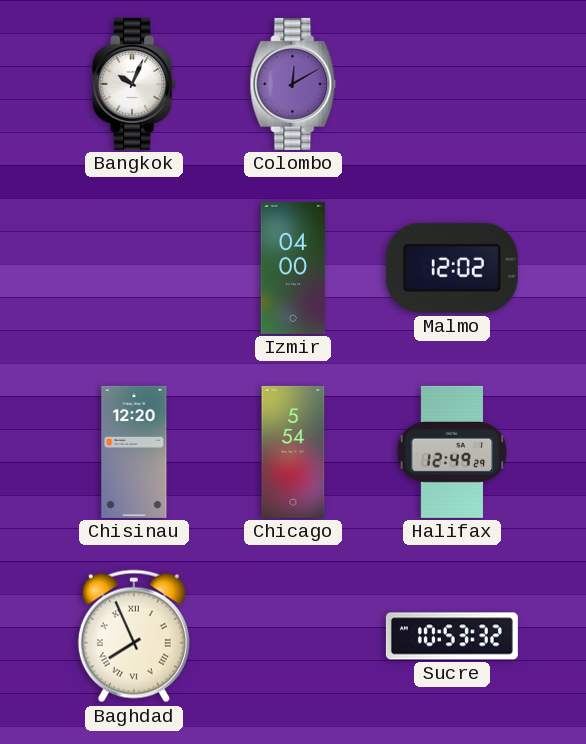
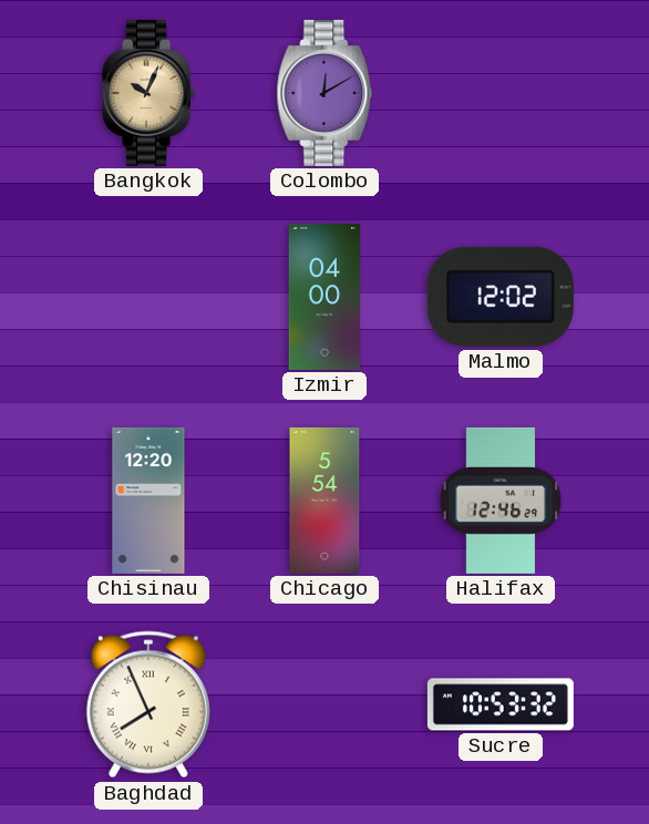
Bangkok dial: white -> champagne
Halifax: 12:49 -> 12:46
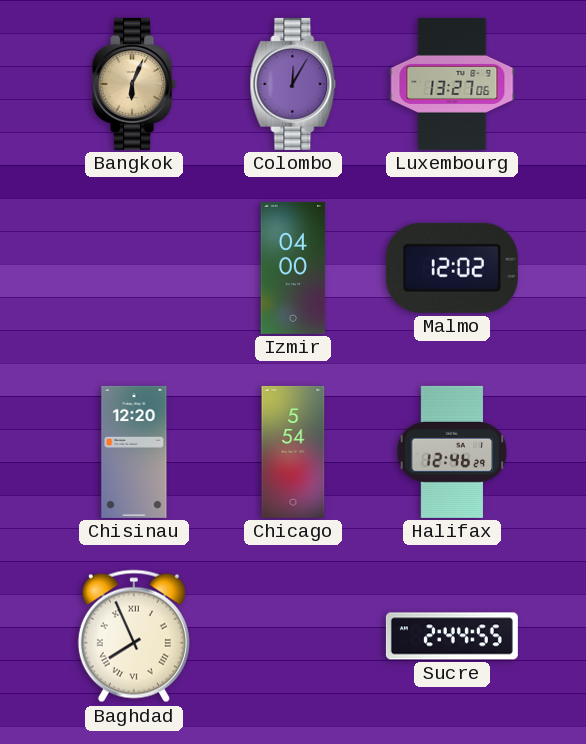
Bangkok: 10:04 -> 6:04
Colombo: 12:10 -> 12:05
Luxembourg: none -> 13:27
Sucre: 10:53 -> 2:44
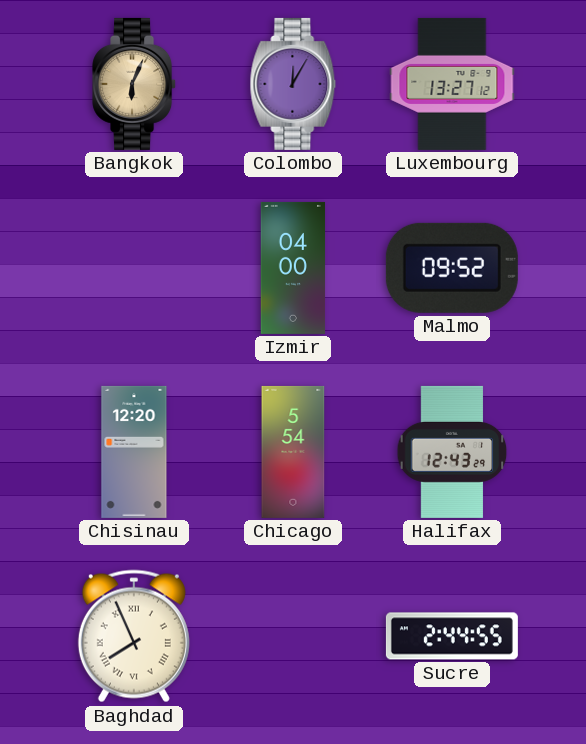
Luxembourg: 13:27:06 -> 13:27:12
Malmo: 12:02 -> 09:52
Halifax: 12:46 -> 12:43
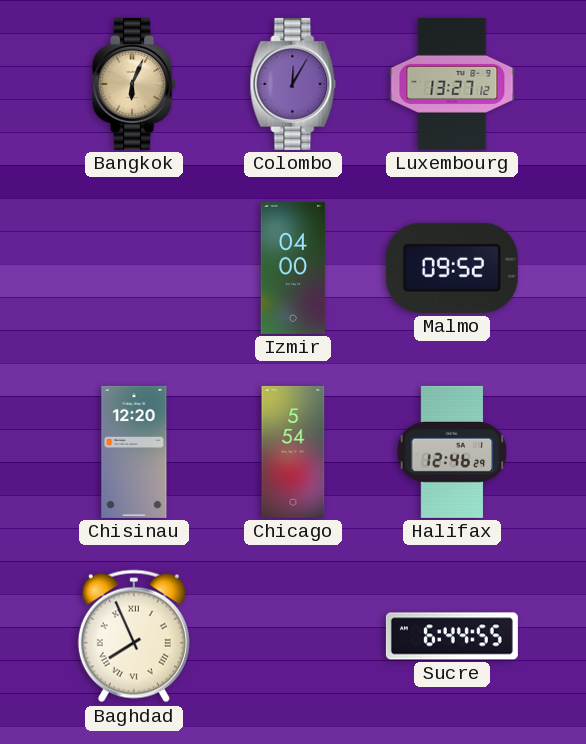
Halifax: 12:43 -> 12:46
Sucre: 2:44 -> 6:44
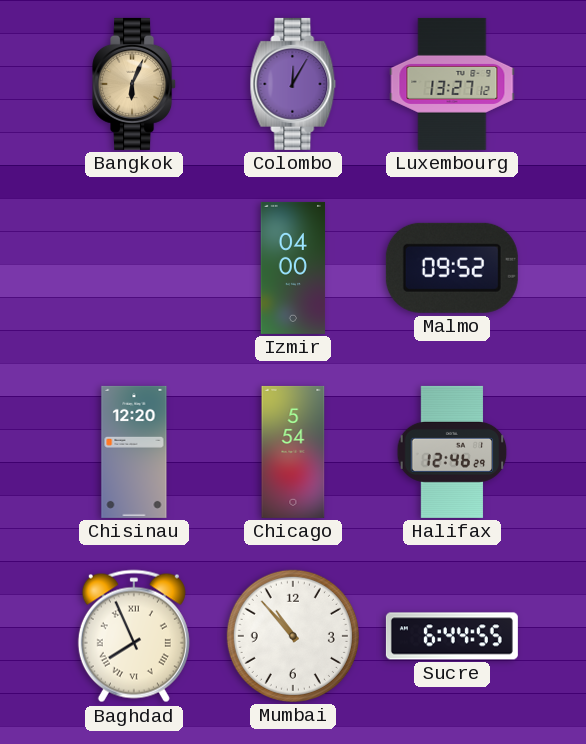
Mumbai: none -> 10:53
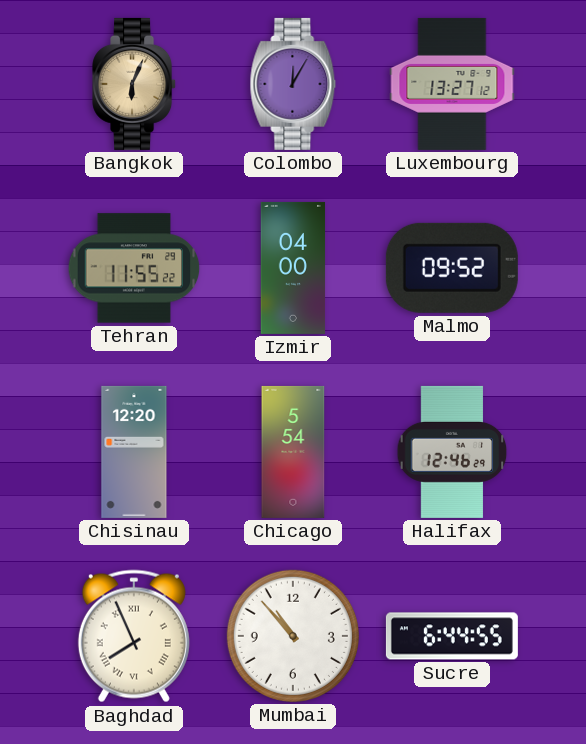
Tehran: none -> 11:55
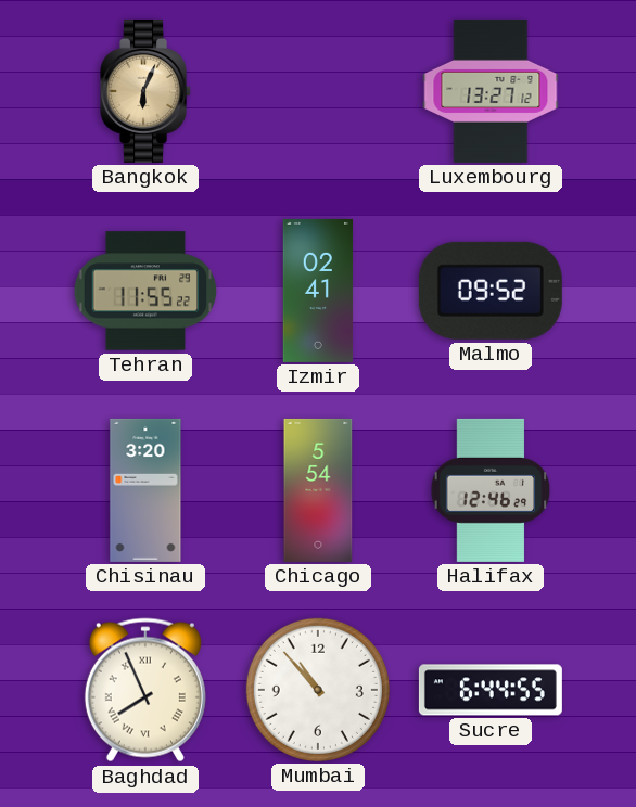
Colombo: 12:05 -> none
Izmir: 04:00 -> 02:41
Chisinau: 12:20 -> 3:20
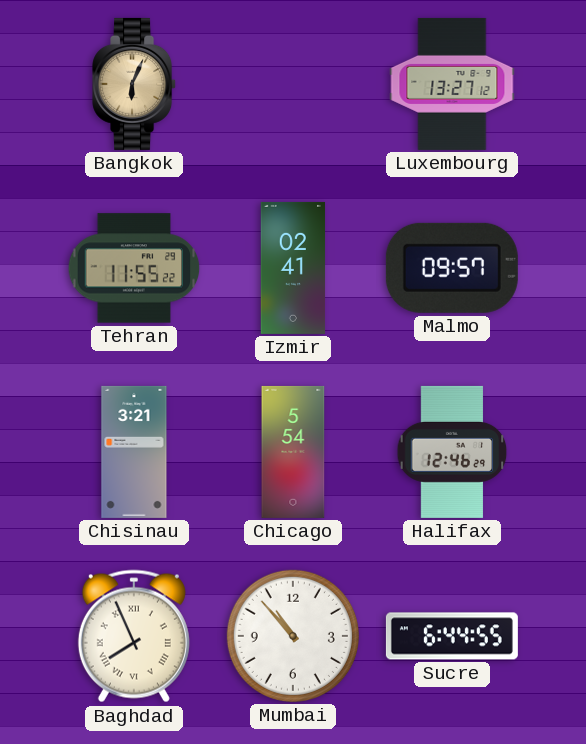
Malmo: 09:52 -> 09:57
Chisinau: 3:20 -> 3:21
